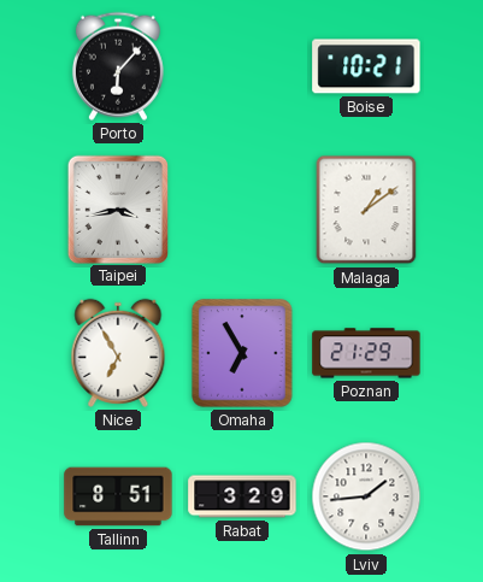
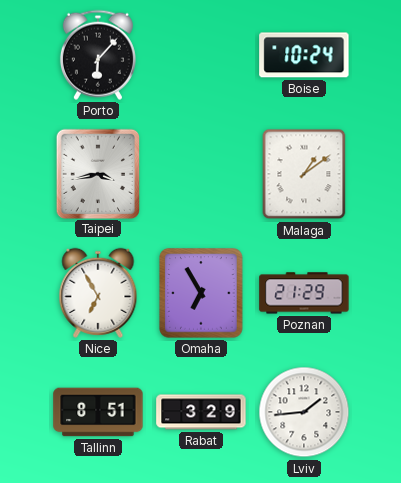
Boise: 10:21 -> 10:24
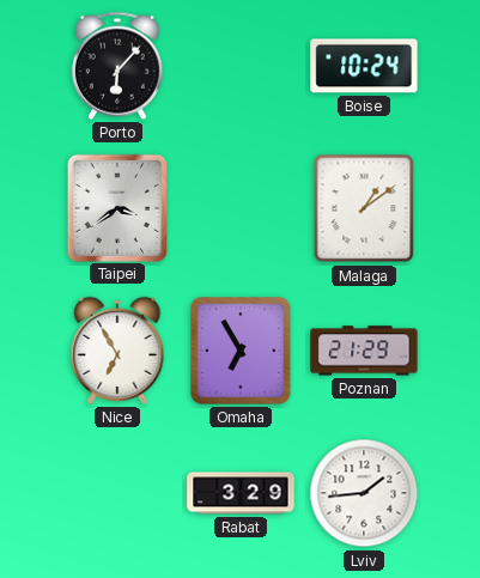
Taipei: 3:43 -> 3:39
Tallinn: 8:51 -> none
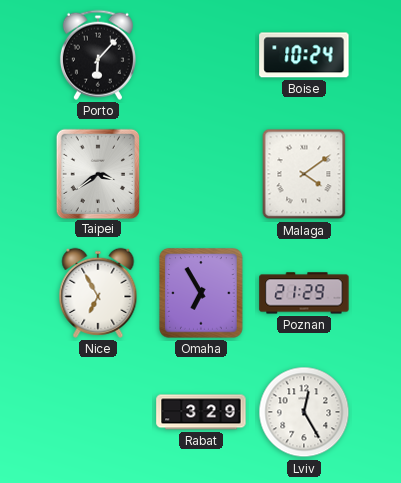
Malaga: 1:09 -> 4:09
Lviv: 1:44 -> 12:25
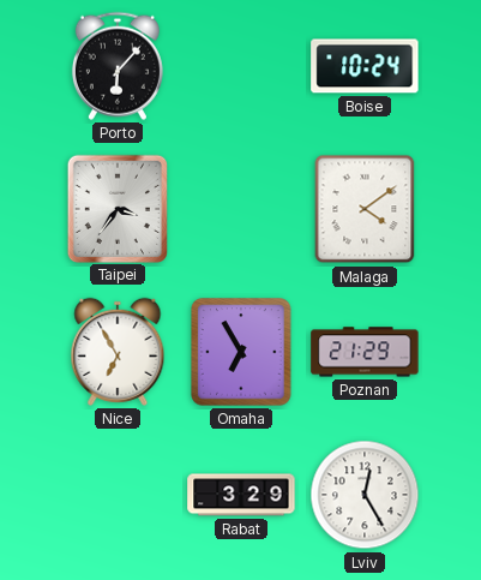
Taipei: 3:39 -> 3:36
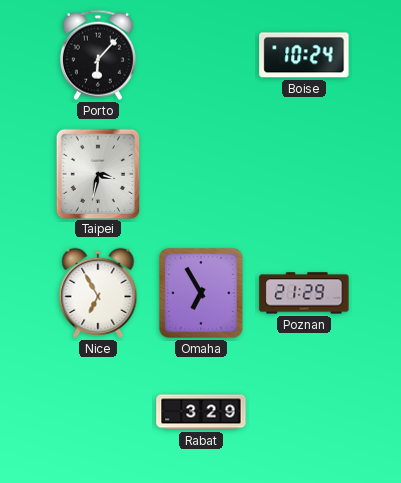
Taipei: 3:36 -> 3:32
Malaga: 4:09 -> none
Lviv: 12:25 -> none
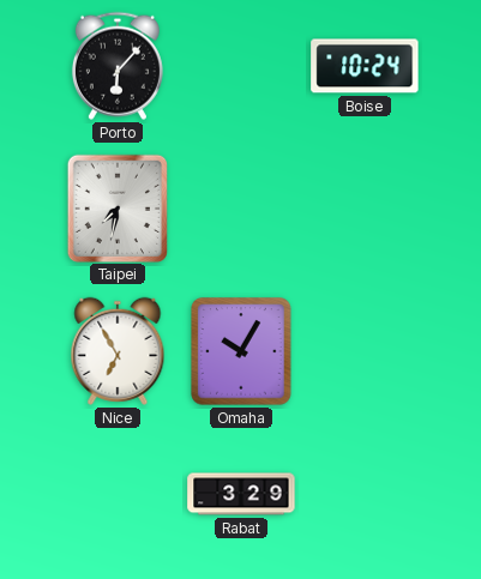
Taipei: 3:32 -> 7:32
Omaha: 6:55 -> 10:05
Poznan: 21:29 -> none
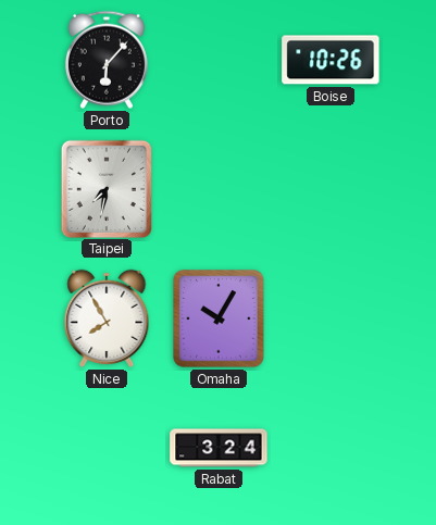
Boise: 10:24 -> 10:26
Nice: 6:55 -> 7:55
Rabat: 3:29 -> 3:24
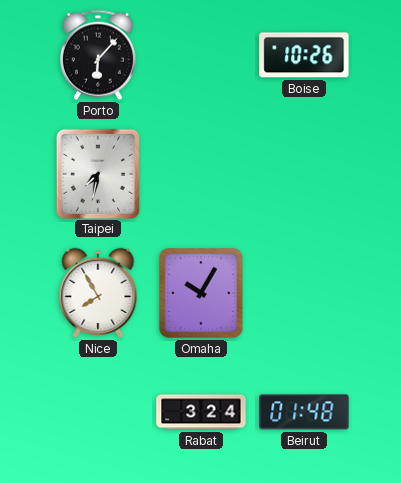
Beirut: none -> 01:48
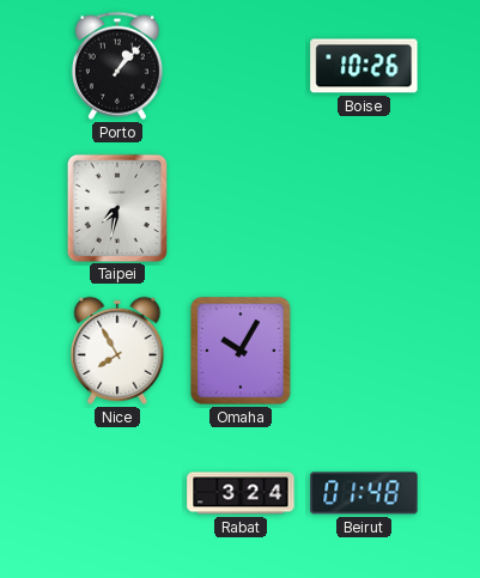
Porto: 6:07 -> 1:07
